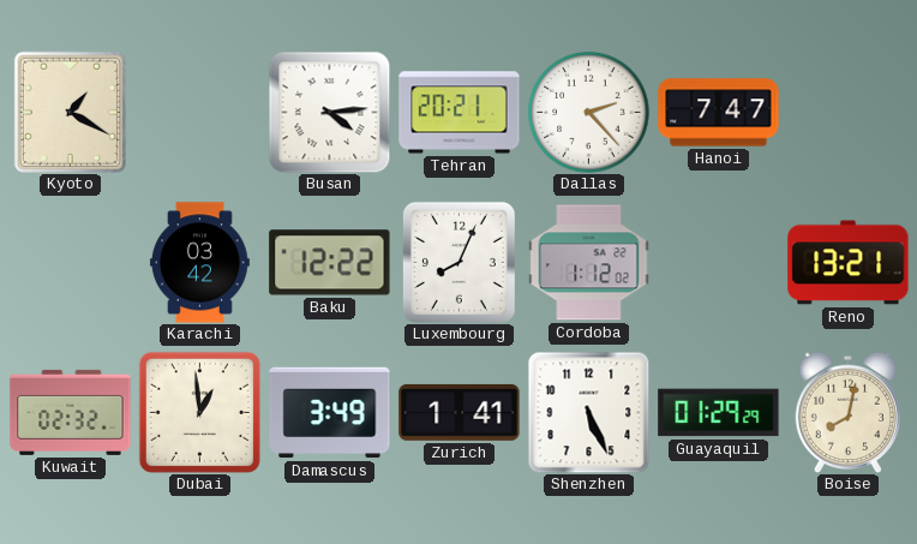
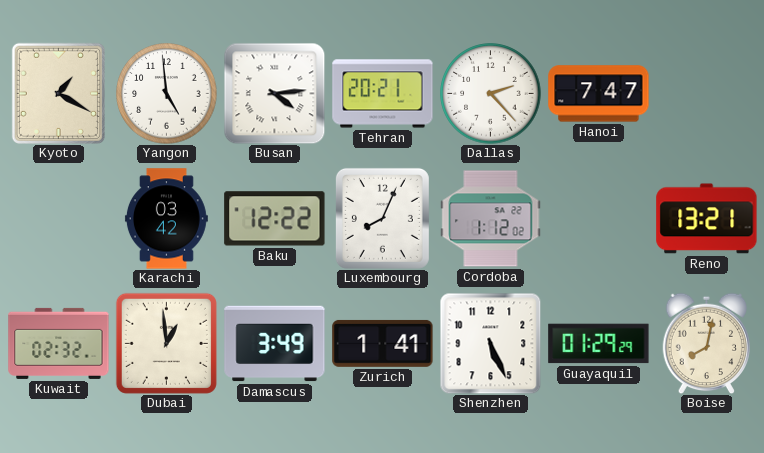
Yangon: none -> 4:59
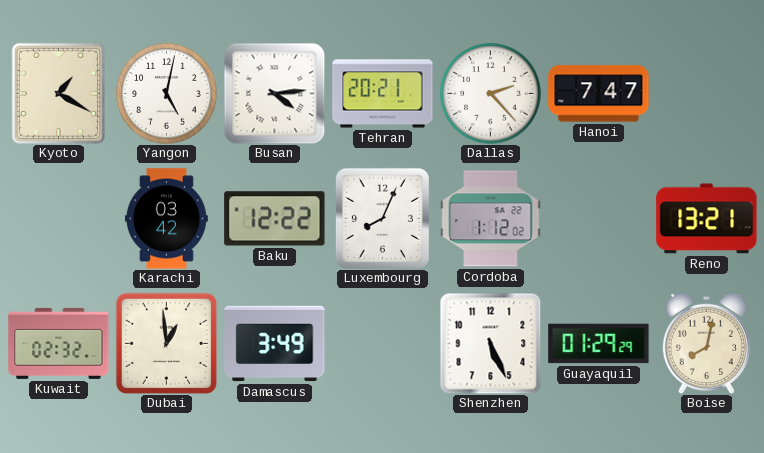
Yangon: 4:59 -> 5:02
Zurich: 1:41 -> none
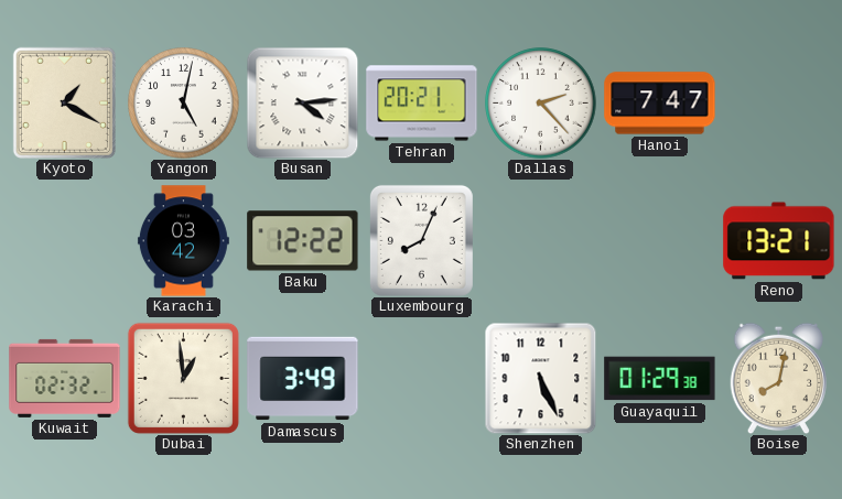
Cordoba: 1:12 -> none
Guayaquil: 01:29:29 -> 01:29:38
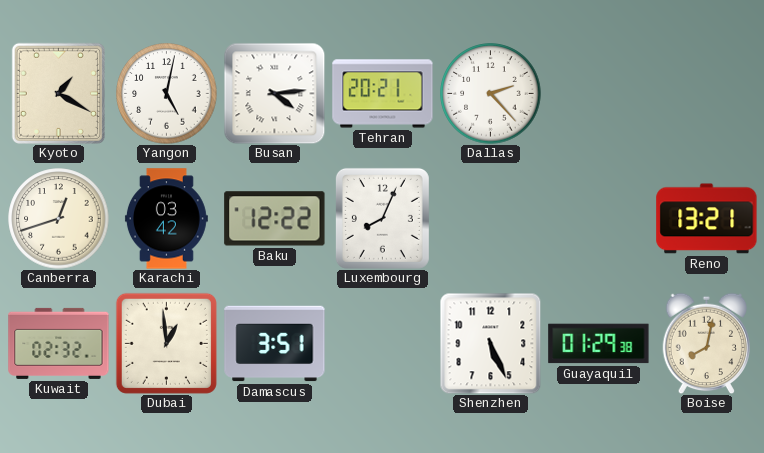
Hanoi: 7:47 -> none
Canberra: none -> 12:42
Damascus: 3:49 -> 3:51
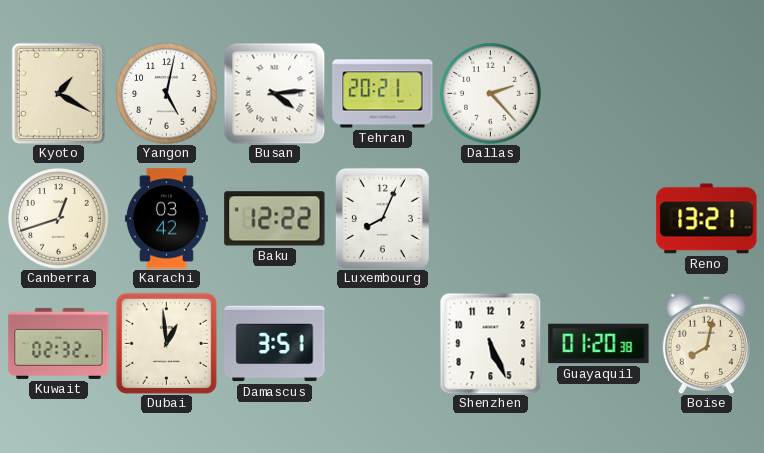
Guayaquil: 01:29 -> 01:20
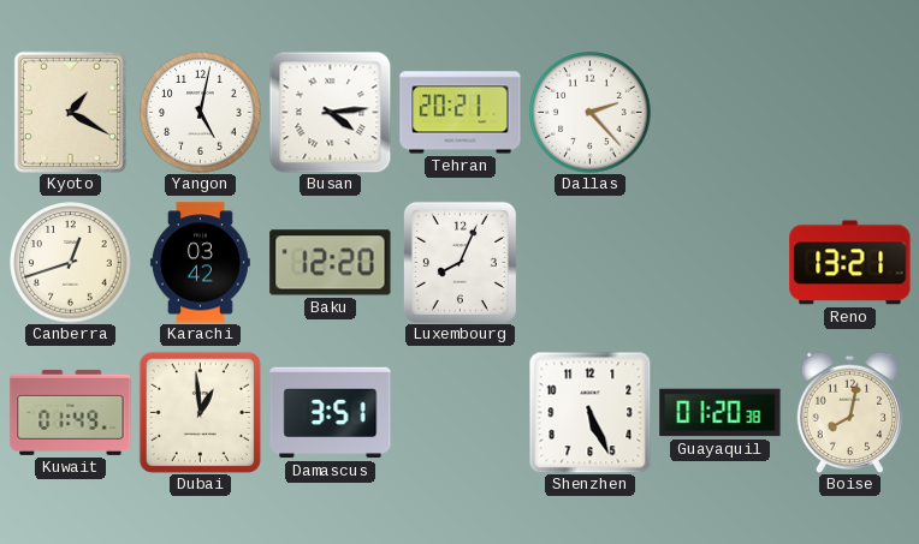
Baku: 12:22 -> 12:20
Kuwait: 02:32 -> 01:49
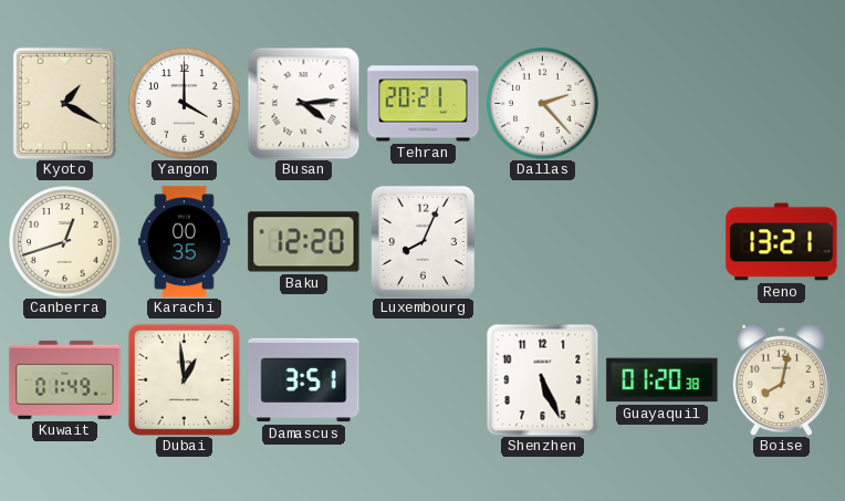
Yangon: 5:02 -> 4:00
Karachi: 03:42 -> 00:35
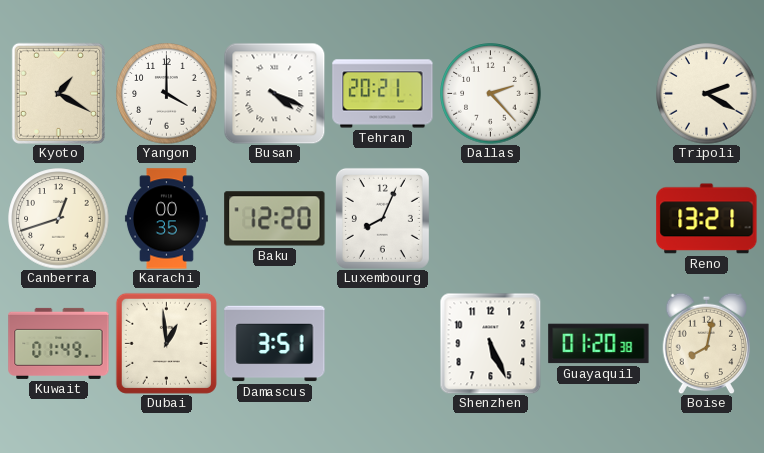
Busan: 4:14 -> 4:19
Tripoli: none -> 2:20
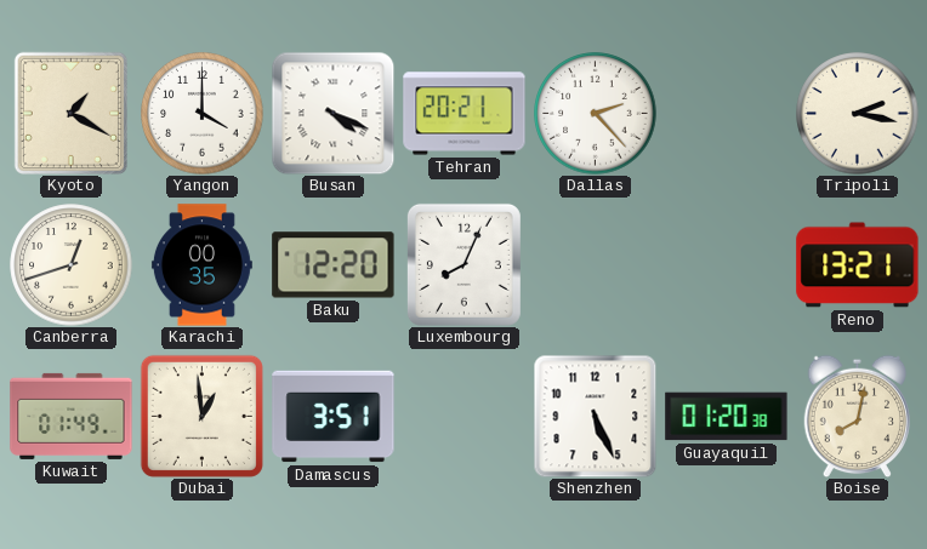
Tripoli: 2:20 -> 2:17
